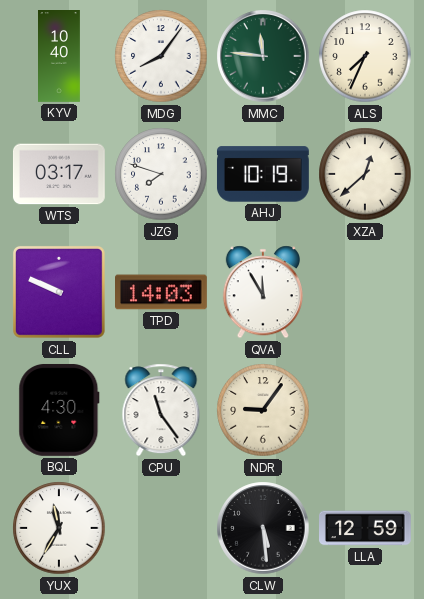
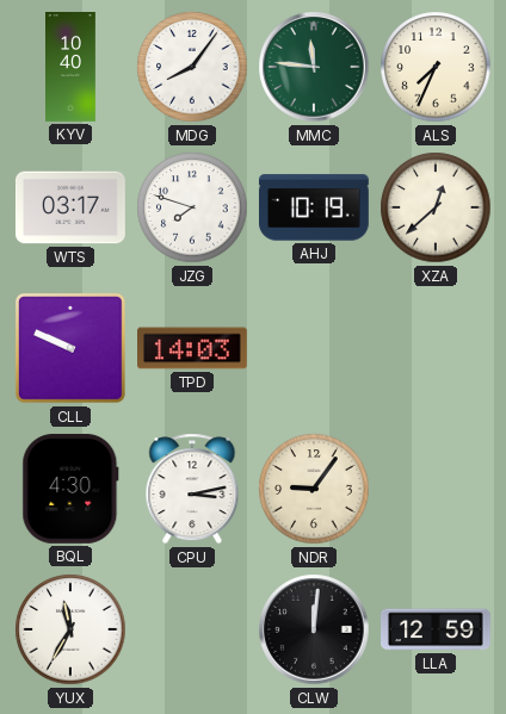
QVA: 11:55 -> none
CPU: 11:24 -> 3:13
CLW: 5:29 -> 12:01
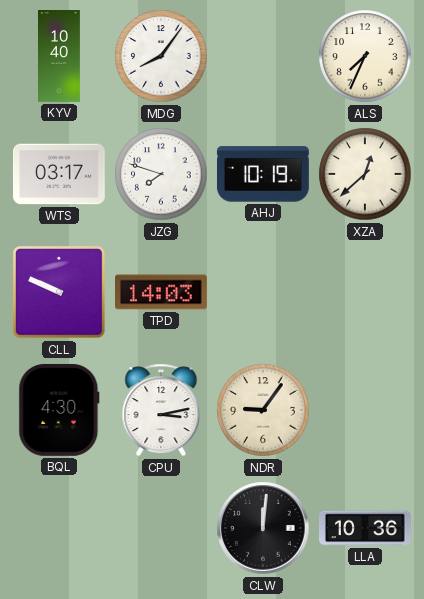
MMC: 11:46 -> none
YUX: 11:35 -> none
LLA: 12:59 -> 10:36
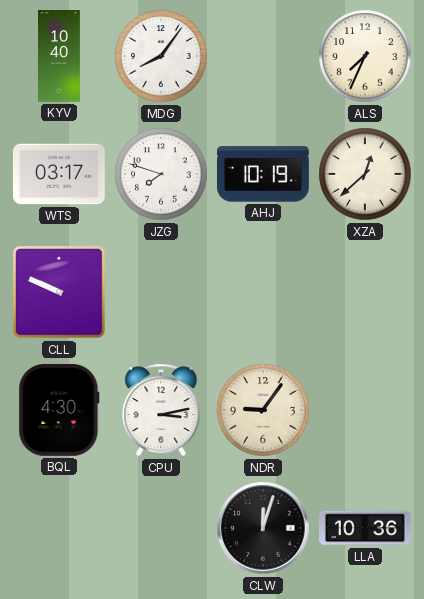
TPD: 14:03 -> none
CLW: 12:01 -> 12:03
